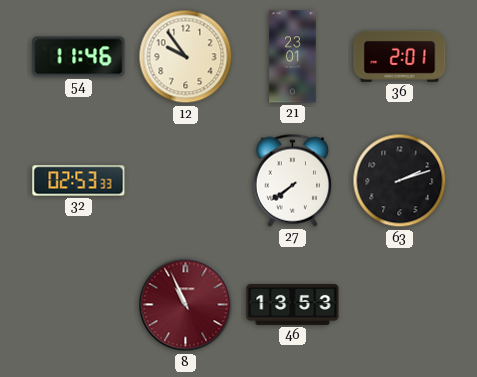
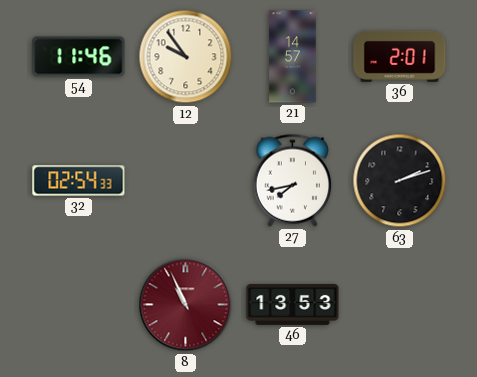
21: 23:01 -> 14:57
32: 02:53 -> 02:54
27: 7:39 -> 7:43
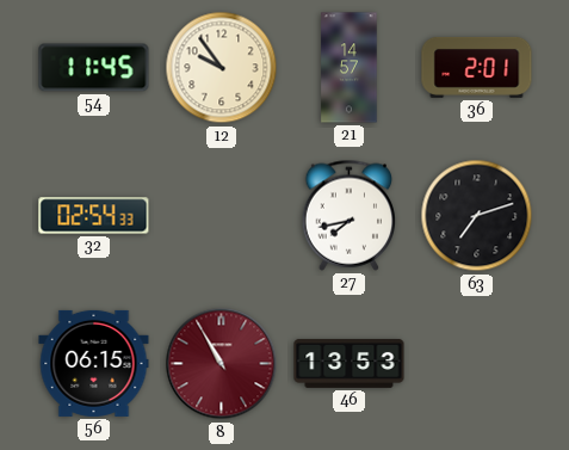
54: 11:46 -> 11:45
63: 2:12 -> 7:12
56: none -> 06:15
8: 10:56 -> 10:55
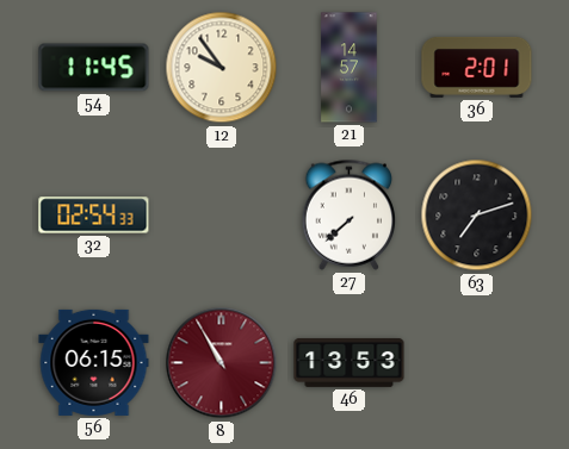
27: 7:43 -> 7:38
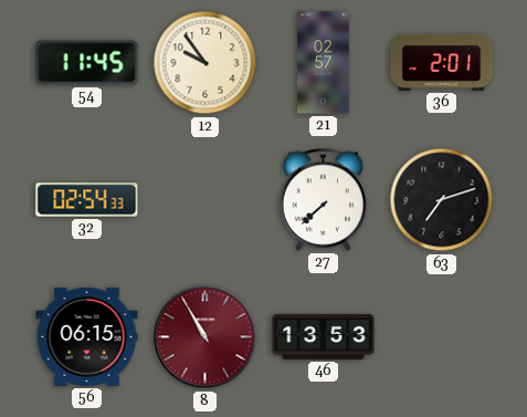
21: 14:57 -> 02:57
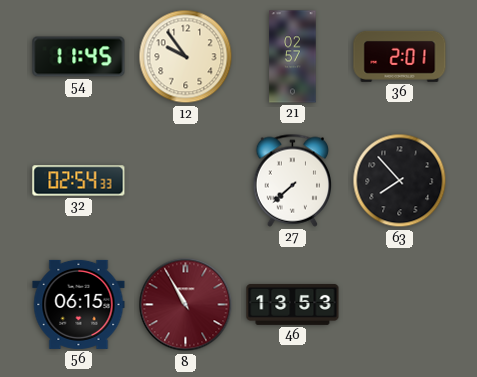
63: 7:12 -> 7:53
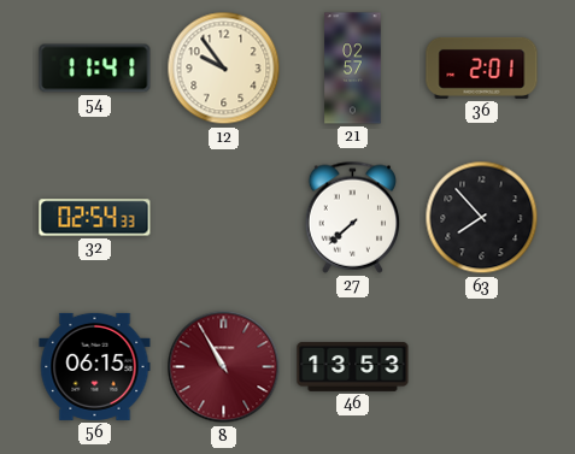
54: 11:45 -> 11:41
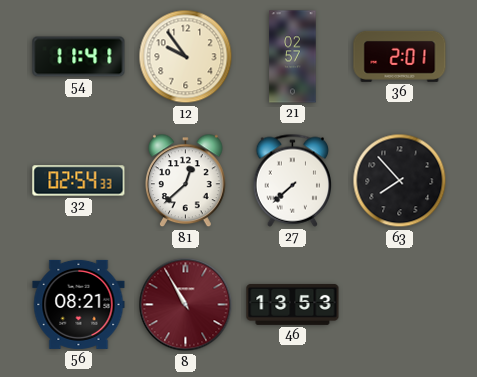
81: none -> 12:38
56: 06:15 -> 08:21
